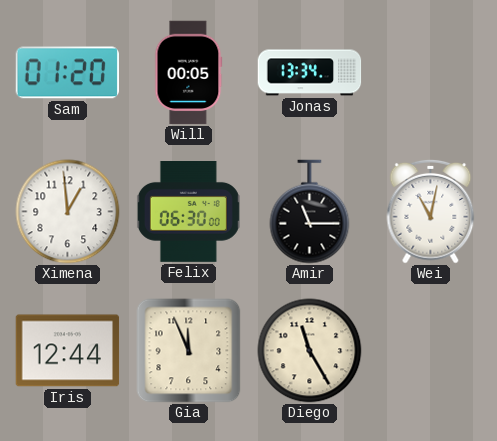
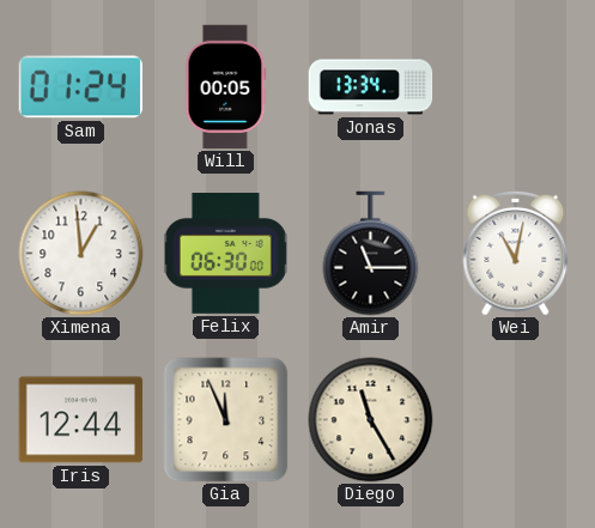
Sam: 01:20 -> 01:24
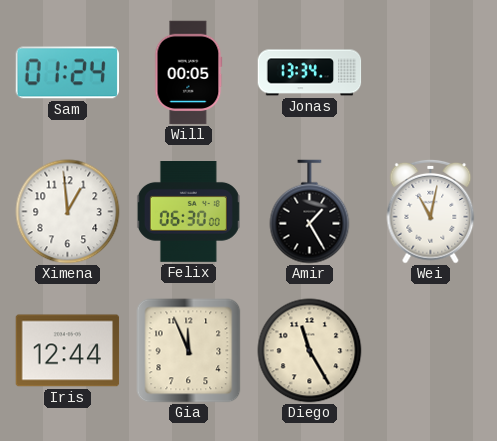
Amir: 11:15 -> 1:25
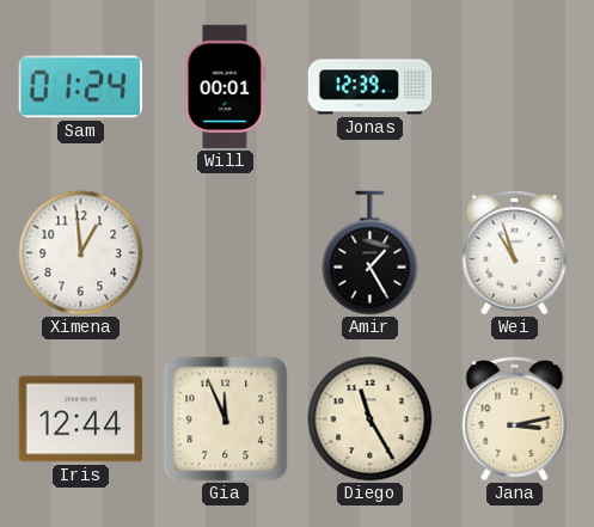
Will: 00:05 -> 00:01
Jonas: 13:34 -> 12:39
Felix: 06:30 -> none
Wei: 11:02 -> 10:57
Jana: none -> 3:13
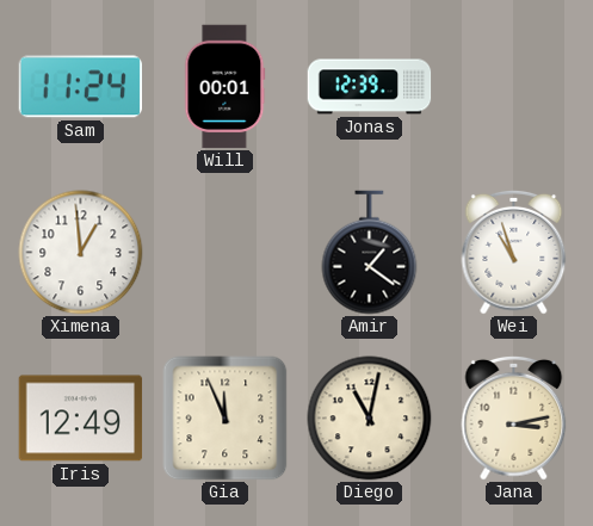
Sam: 01:24 -> 11:24
Amir: 1:25 -> 1:21
Iris: 12:44 -> 12:49
Diego: 11:25 -> 11:02
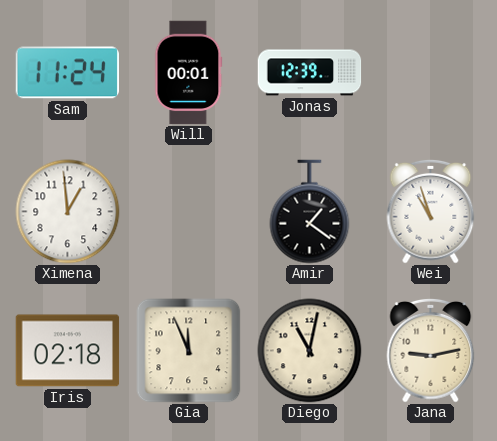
Iris: 12:49 -> 02:18
Jana: 3:13 -> 9:13
